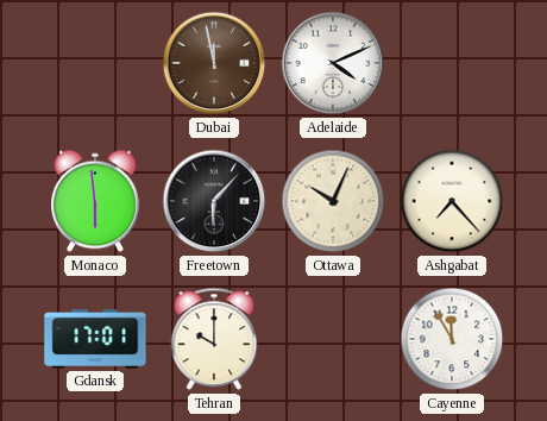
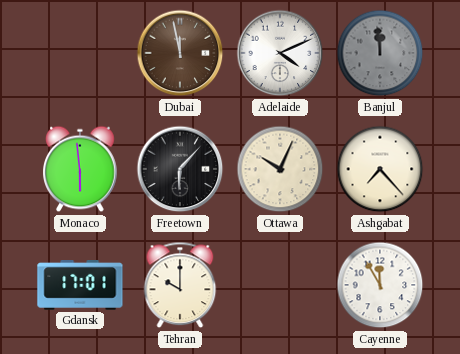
Banjul: none -> 11:59
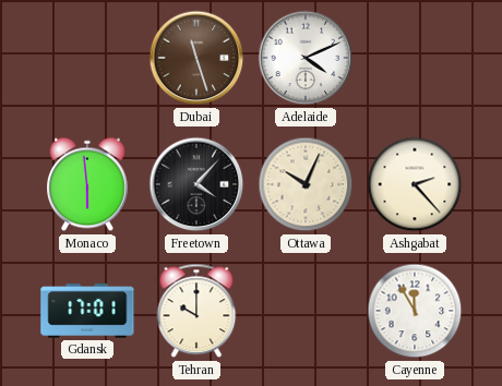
Dubai: 11:58 -> 11:27
Banjul: 11:59 -> none
Freetown: 6:07 -> 4:07
Ashgabat: 7:23 -> 2:23
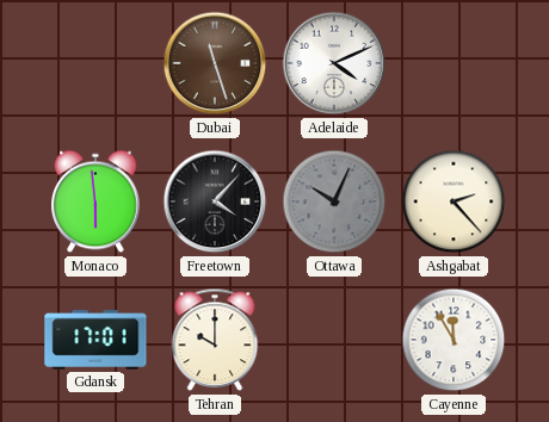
Ottawa dial: cream -> grey
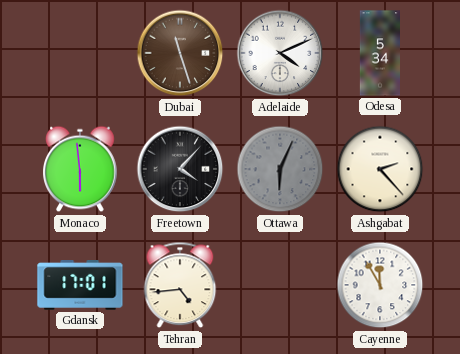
Odesa: none -> 5:34
Ottawa: 10:04 -> 6:04
Tehran: 10:00 -> 4:44
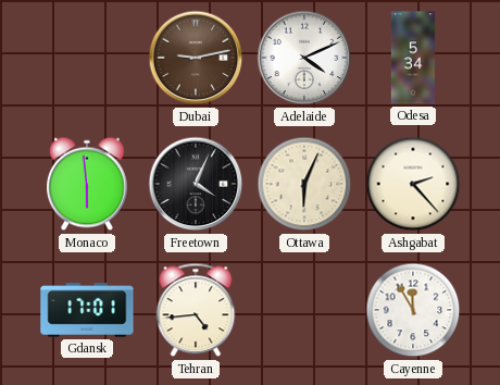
Dubai: 11:27 -> 9:13
Freetown: 4:07 -> 4:04
Ottawa dial: grey -> cream
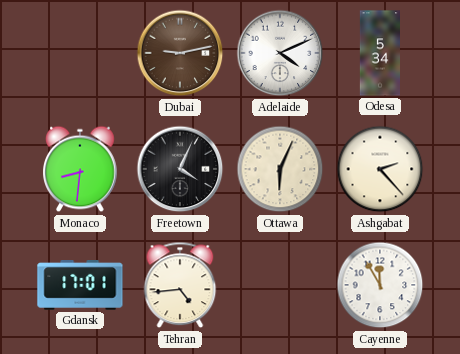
Monaco: 5:59 -> 8:31
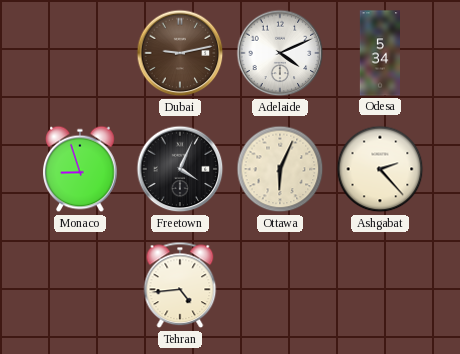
Monaco: 8:31 -> 8:57
Gdansk: 17:01 -> none
Cayenne: 11:55 -> none
